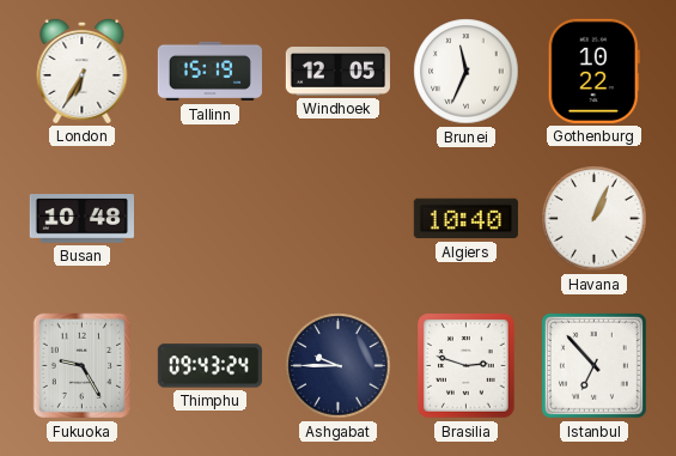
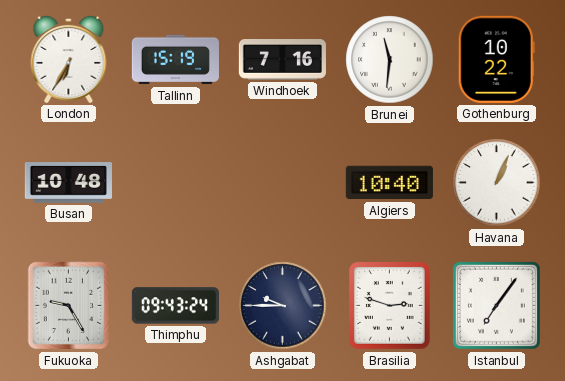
Windhoek: 12:05 -> 7:16
Brunei: 11:34 -> 11:31
Istanbul: 6:53 -> 7:06
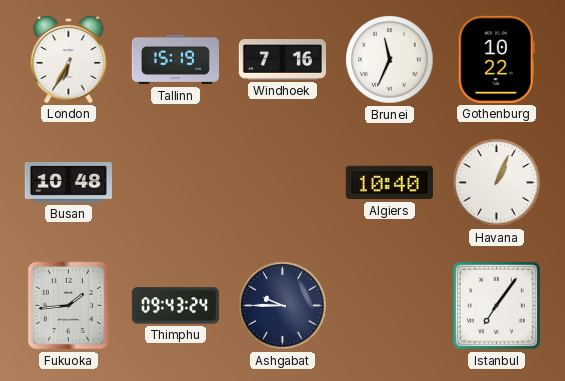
Brunei: 11:31 -> 11:34
Fukuoka: 9:25 -> 1:44
Brasilia: 2:48 -> none
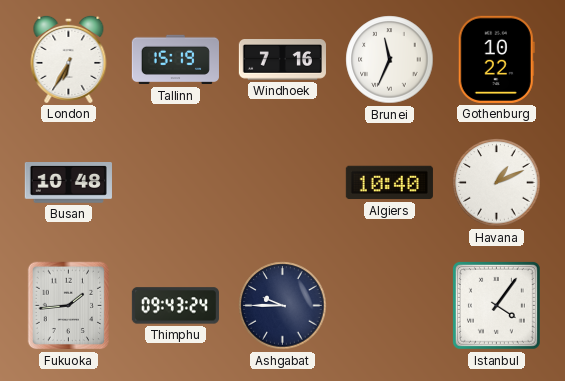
Havana: 1:04 -> 1:11
Istanbul: 7:06 -> 4:06
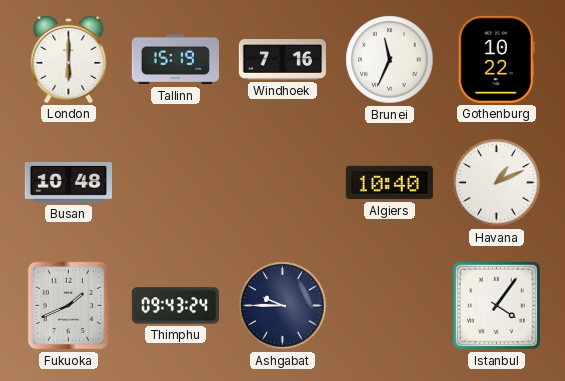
London: 6:35 -> 6:00
Fukuoka: 1:44 -> 1:41
